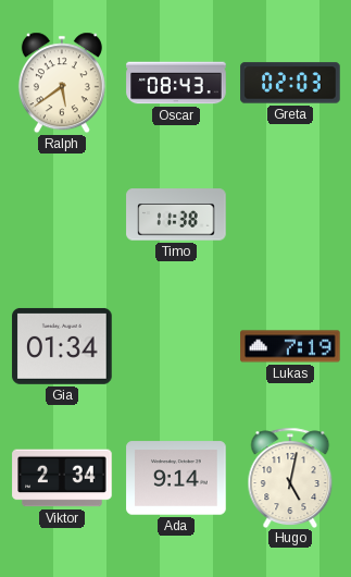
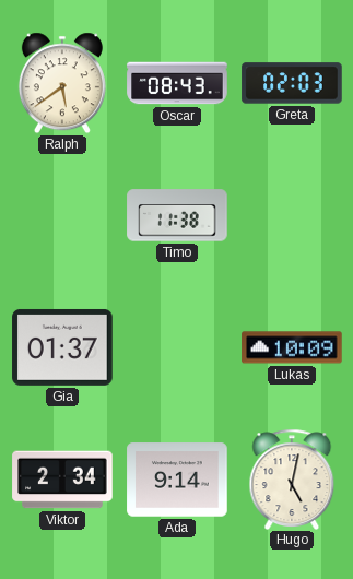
Gia: 01:34 -> 01:37
Lukas: 7:19 -> 10:09
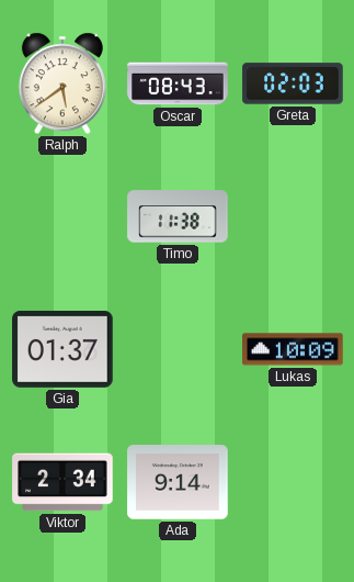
Hugo: 5:02 -> none
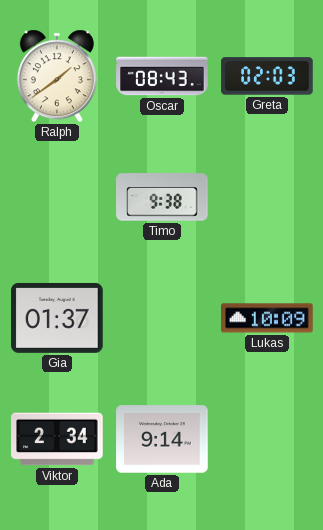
Ralph: 5:39 -> 1:39
Timo: 11:38 -> 9:38
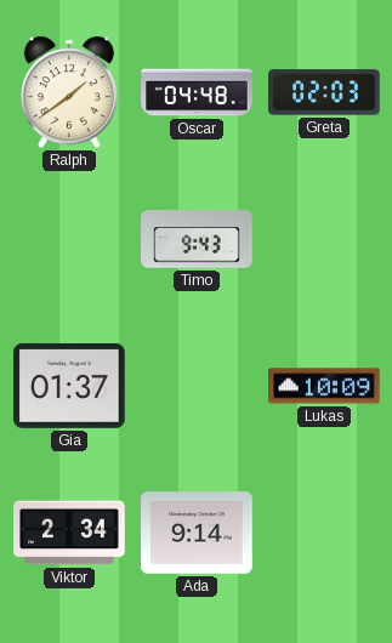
Oscar: 08:43 -> 04:48
Timo: 9:38 -> 9:43
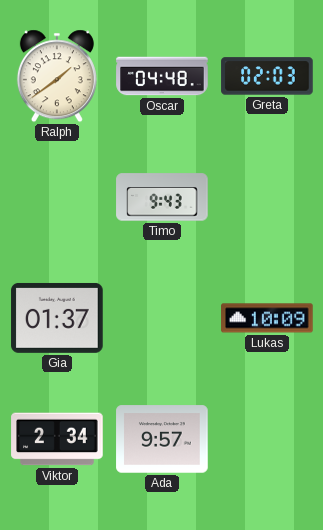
Ada: 9:14 -> 9:57
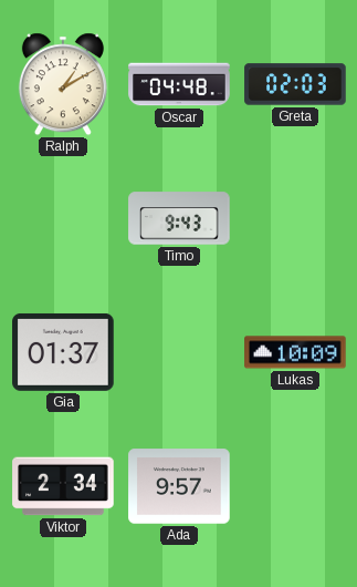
Ralph: 1:39 -> 1:10
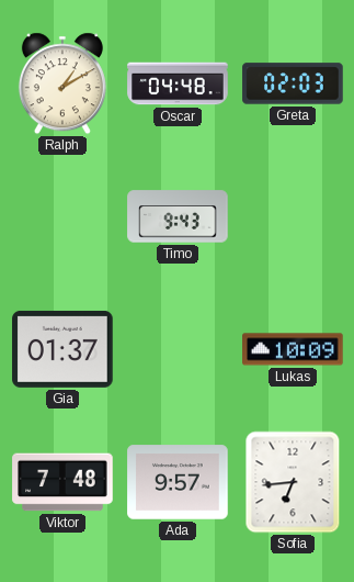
Viktor: 2:34 -> 7:48
Sofia: none -> 6:44
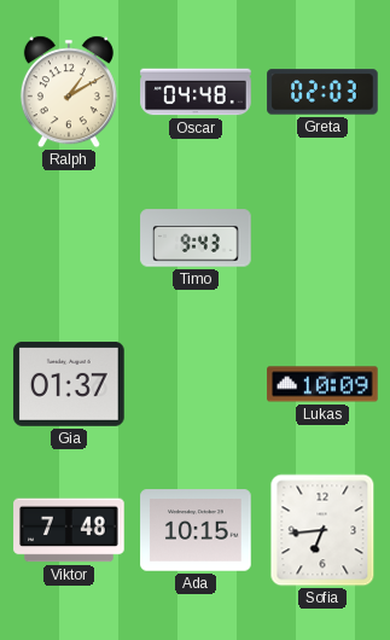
Ada: 9:57 -> 10:15
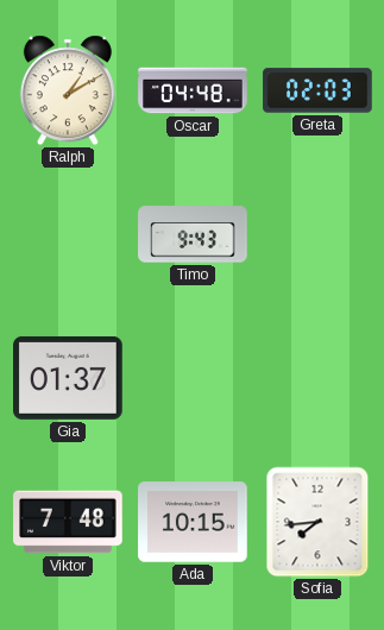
Lukas: 10:09 -> none
Sofia: 6:44 -> 7:44
